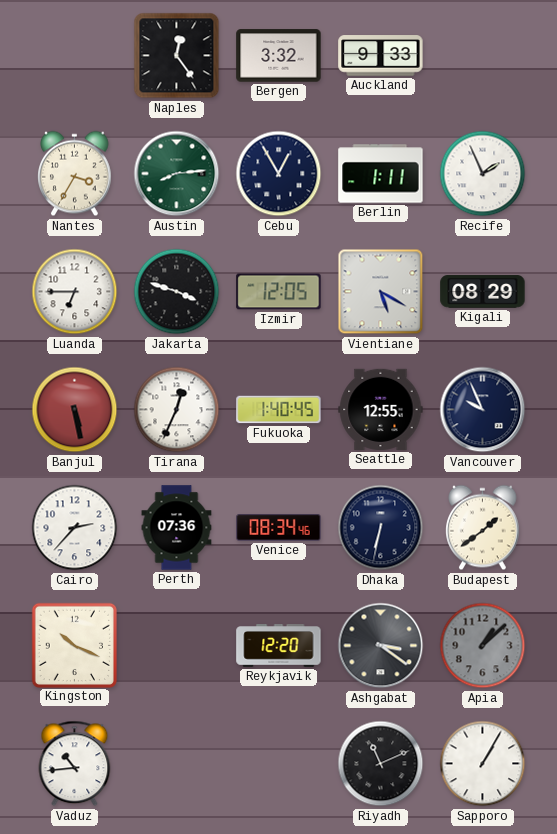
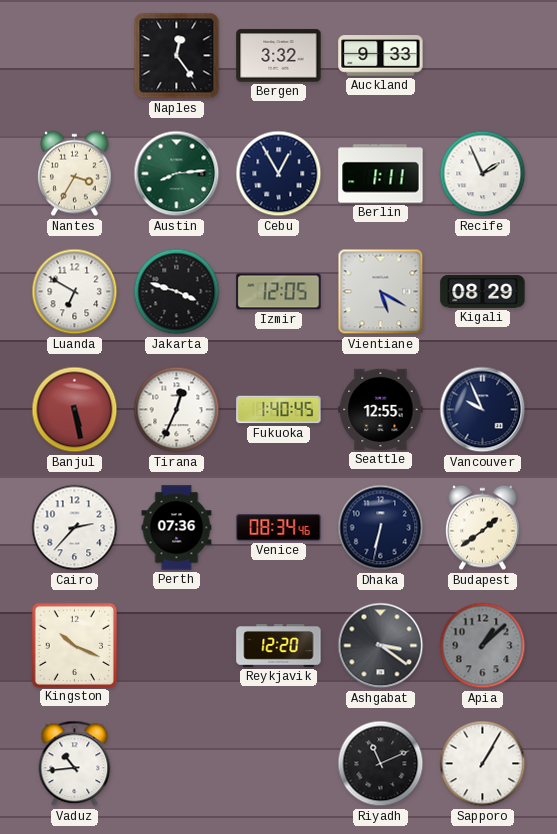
Luanda: 6:45 -> 6:50
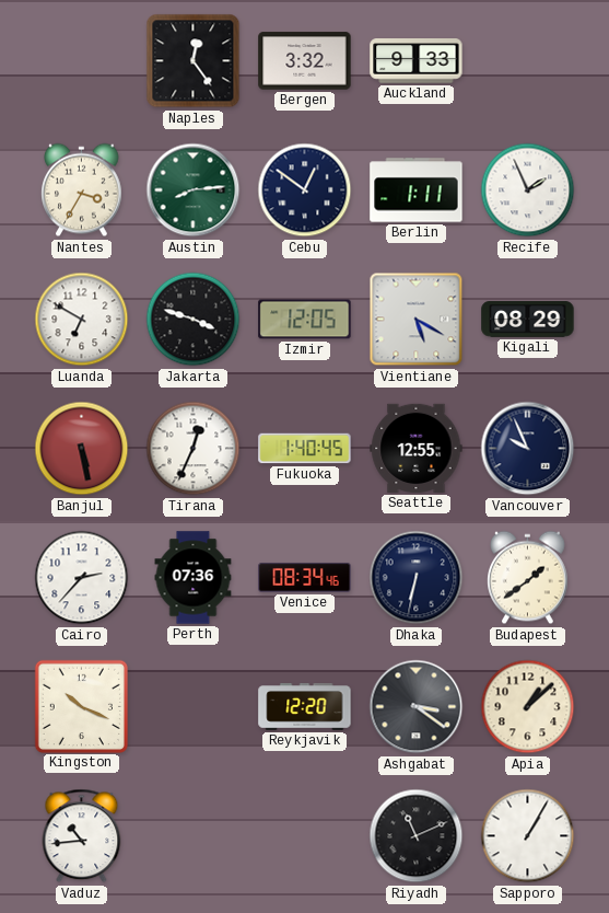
Cebu: 12:55 -> 12:51
Apia dial: grey -> cream
